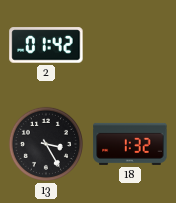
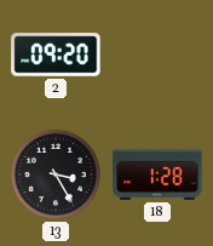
2: 01:42 -> 09:20
18: 1:32 -> 1:28
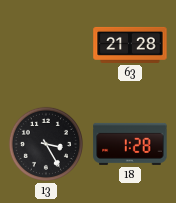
2: 09:20 -> none
63: none -> 21:28
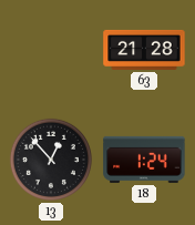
13: 3:25 -> 12:53
18: 1:28 -> 1:24
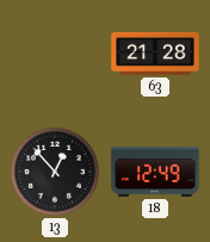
18: 1:24 -> 12:49
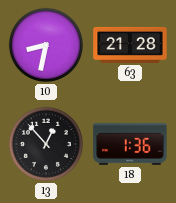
10: none -> 8:32
18: 12:49 -> 1:36
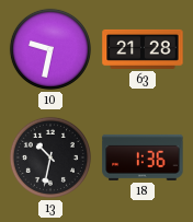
10: 8:32 -> 9:32
13: 12:53 -> 10:32
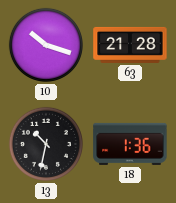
10: 9:32 -> 10:18
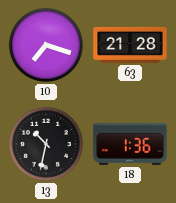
10: 10:18 -> 7:18
